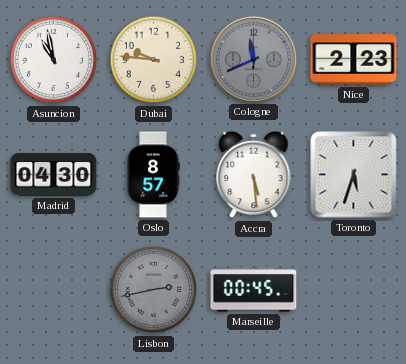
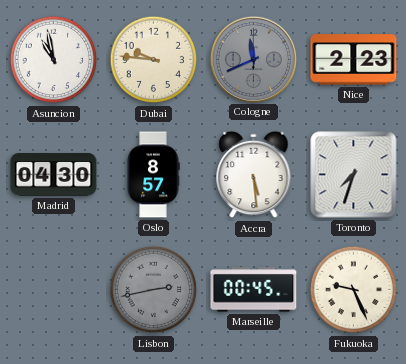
Toronto: 5:33 -> 7:33
Fukuoka: none -> 9:26
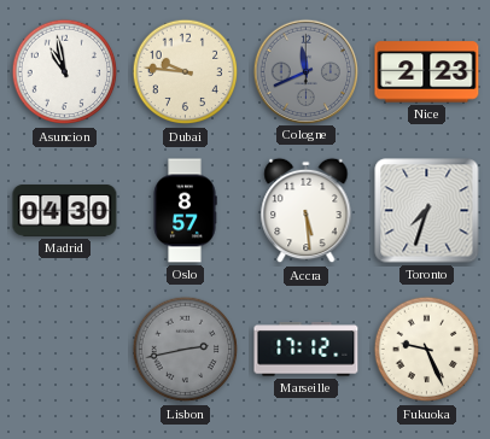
Marseille: 00:45 -> 17:12
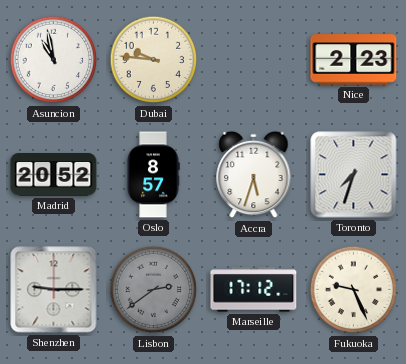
Cologne: 11:41 -> none
Madrid: 04:30 -> 20:52
Accra: 5:29 -> 5:33
Shenzhen: none -> 9:15
Lisbon: 2:43 -> 2:39
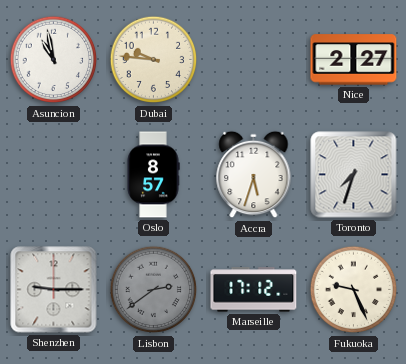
Nice: 2:23 -> 2:27
Madrid: 20:52 -> none
